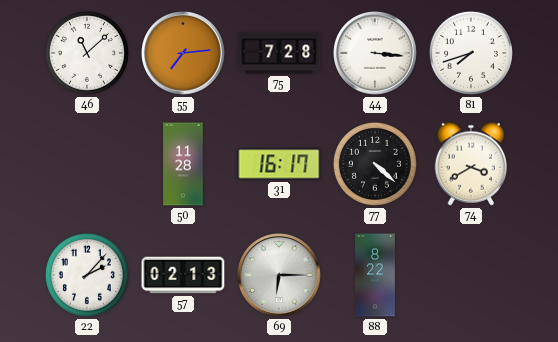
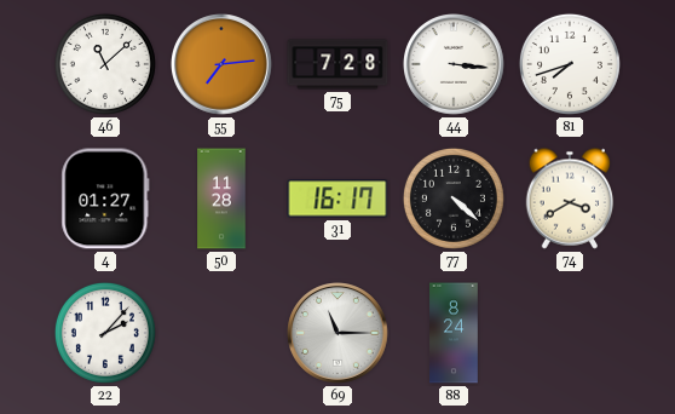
4: none -> 01:27
57: 02:13 -> none
69: 6:15 -> 11:15
88: 8:22 -> 8:24
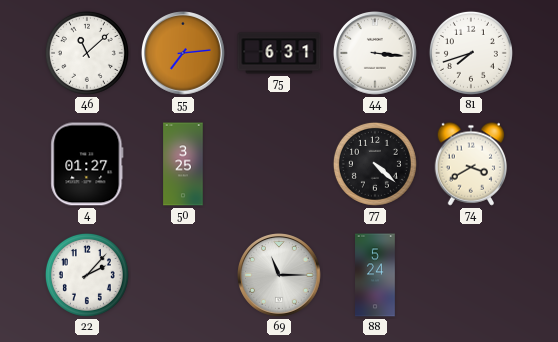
75: 7:28 -> 6:31
50: 11:28 -> 3:25
31: 16:17 -> none
88: 8:24 -> 5:24
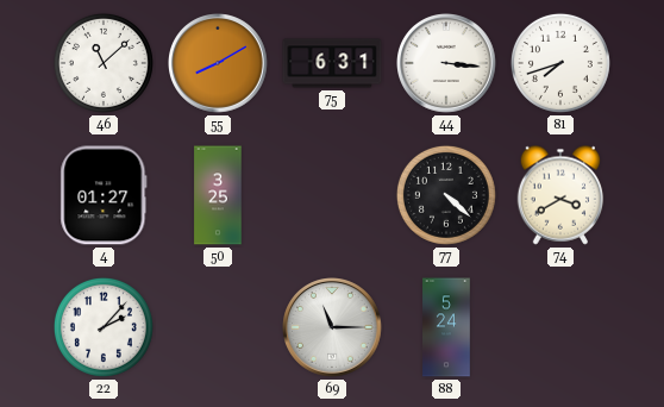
55: 7:14 -> 8:10
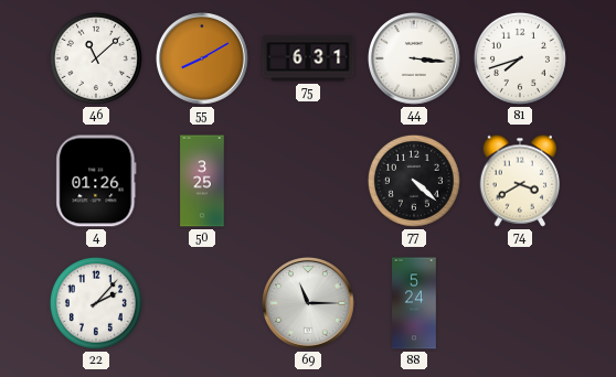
4: 01:27 -> 01:26
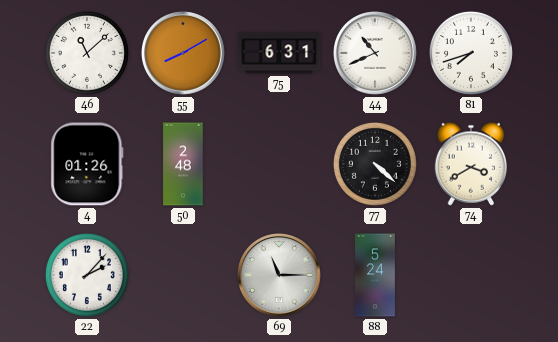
44: 3:16 -> 10:41
50: 3:25 -> 2:48
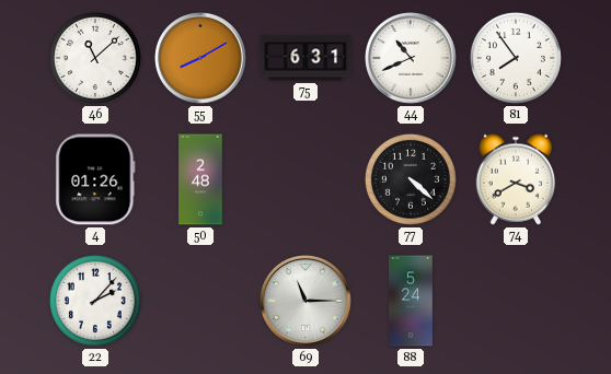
81: 7:42 -> 7:54
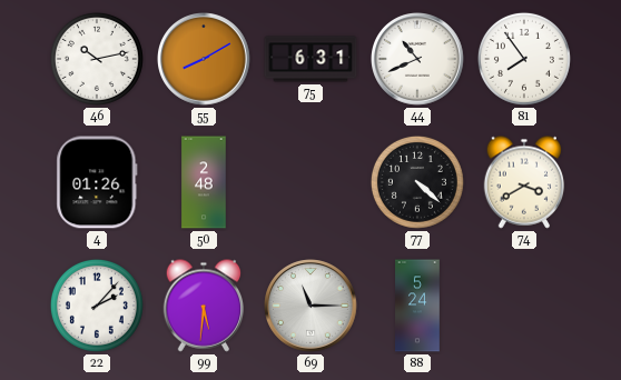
46: 11:08 -> 10:13
99: none -> 5:31
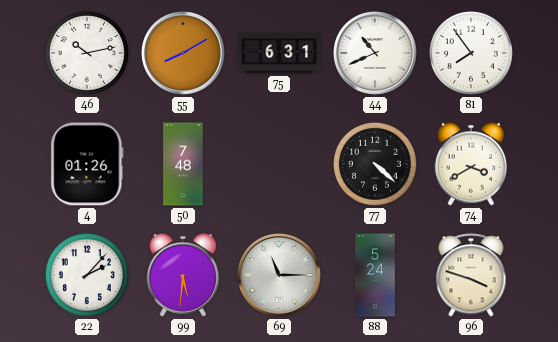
50: 2:48 -> 7:48
96: none -> 3:48
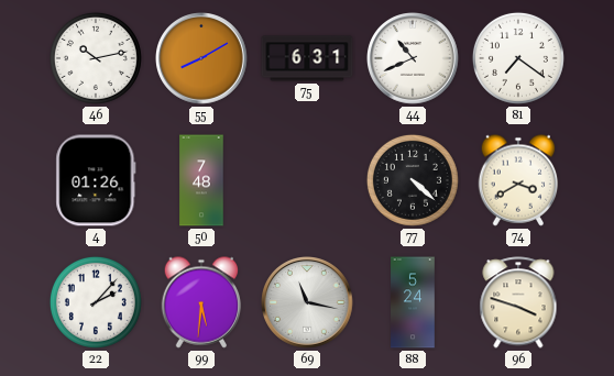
81: 7:54 -> 7:21
69: 11:15 -> 11:17
